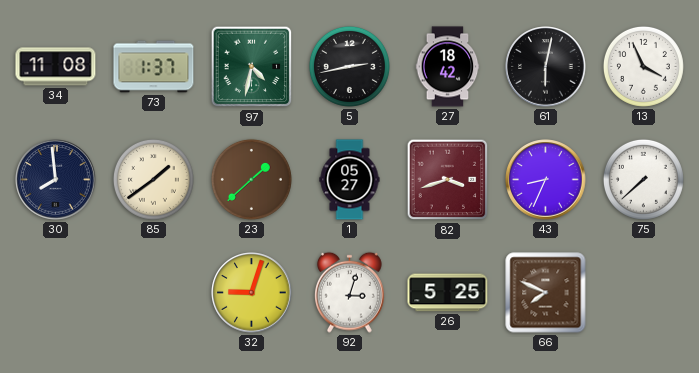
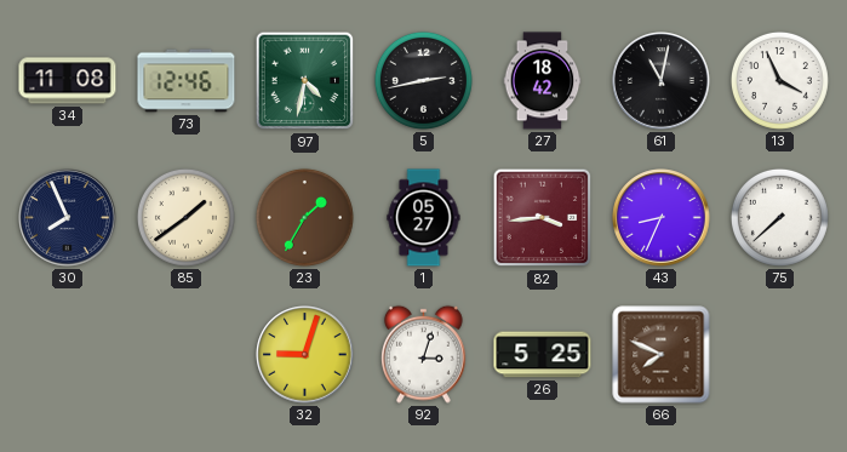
73: 1:37 -> 12:46
61: 6:02 -> 11:02
30: 7:59 -> 7:56
23: 1:38 -> 1:35
82: 3:42 -> 3:44
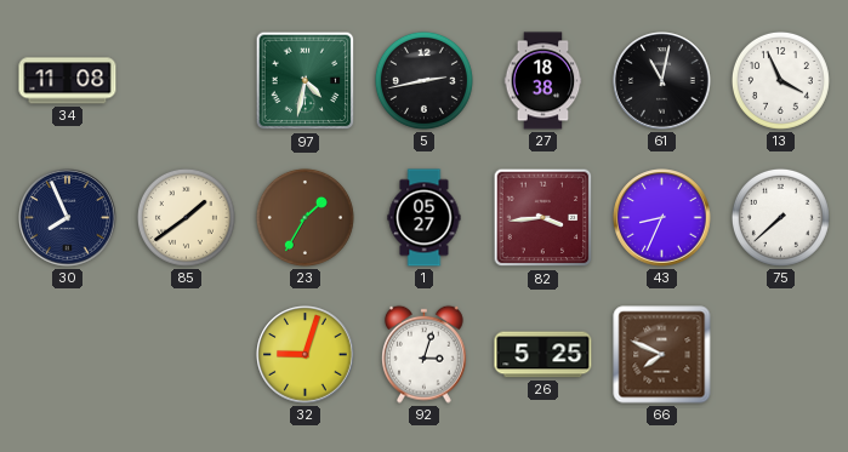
73: 12:46 -> none
27: 18:42 -> 18:38
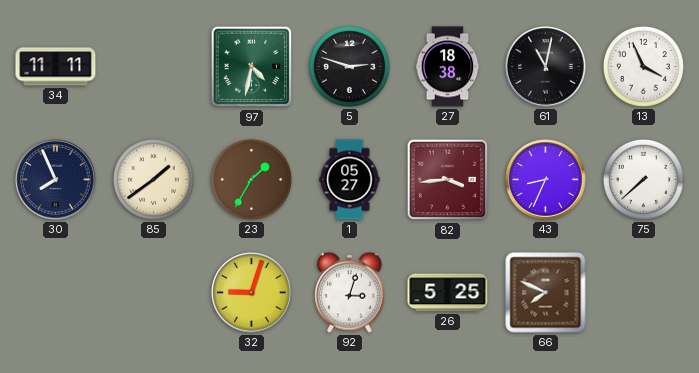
34: 11:08 -> 11:11
5: 2:43 -> 2:48
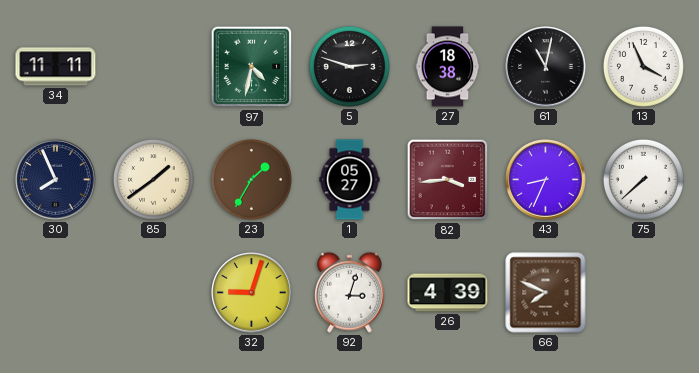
26: 5:25 -> 4:39
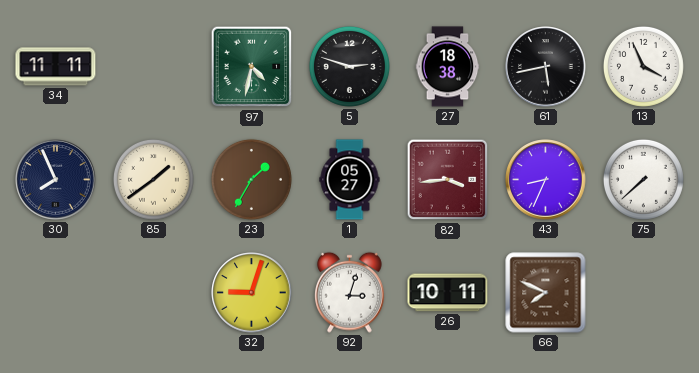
61: 11:02 -> 5:43
26: 4:39 -> 10:11
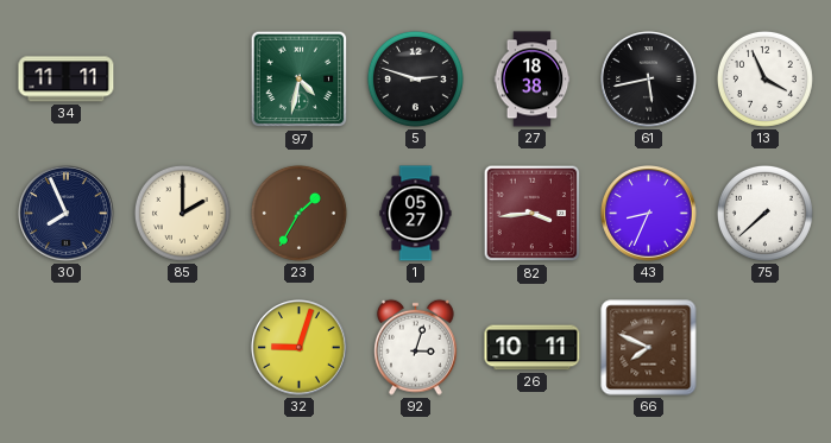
85: 1:39 -> 2:00
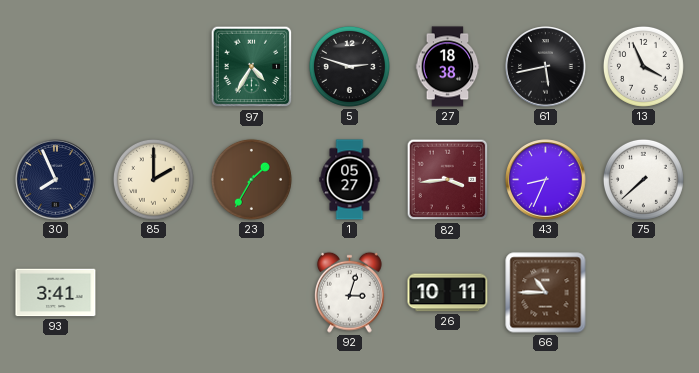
34: 11:11 -> none
97: 4:32 -> 4:35
93: none -> 3:41
32: 9:03 -> none
66: 7:49 -> 10:45
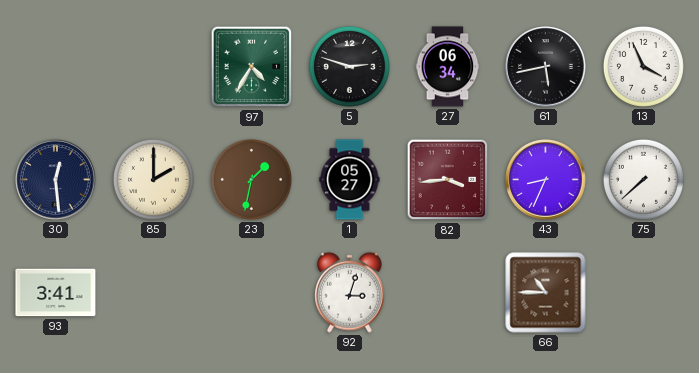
27: 18:38 -> 06:34
30: 7:56 -> 12:29
23: 1:35 -> 1:32
26: 10:11 -> none
